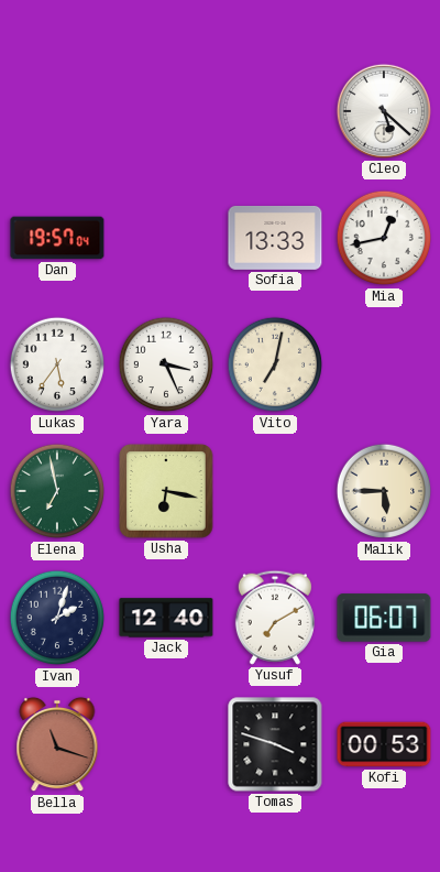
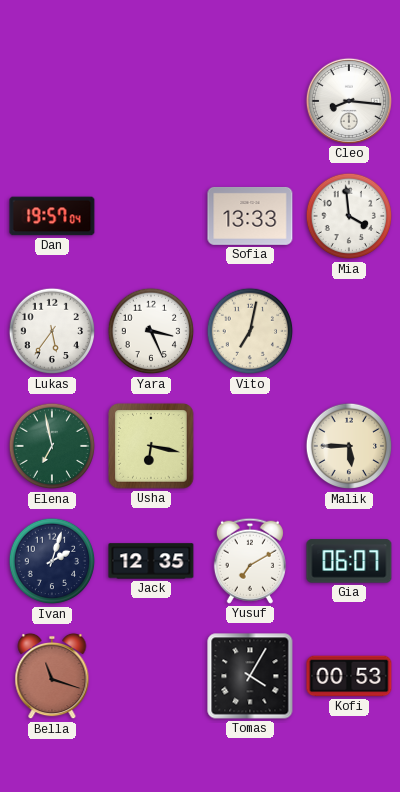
Cleo: 5:22 -> 8:16
Mia: 12:43 -> 3:59
Jack: 12:40 -> 12:35
Tomas: 3:48 -> 4:05
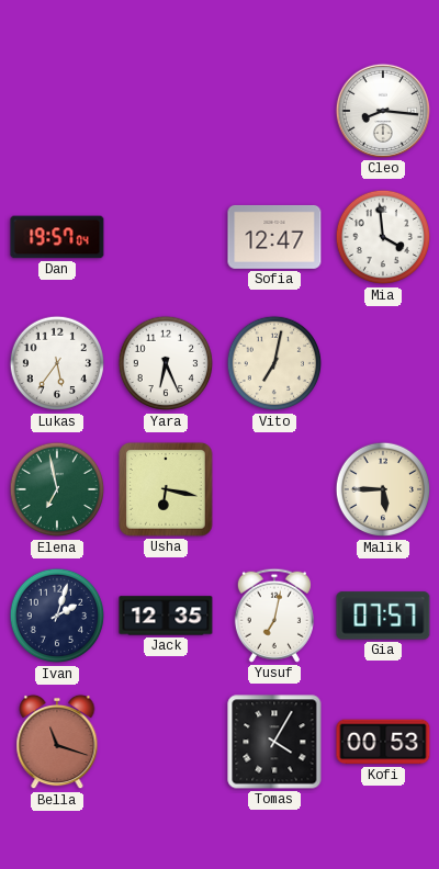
Sofia: 13:33 -> 12:47
Yara: 3:26 -> 6:26
Yusuf: 7:10 -> 7:02
Gia: 06:07 -> 07:57
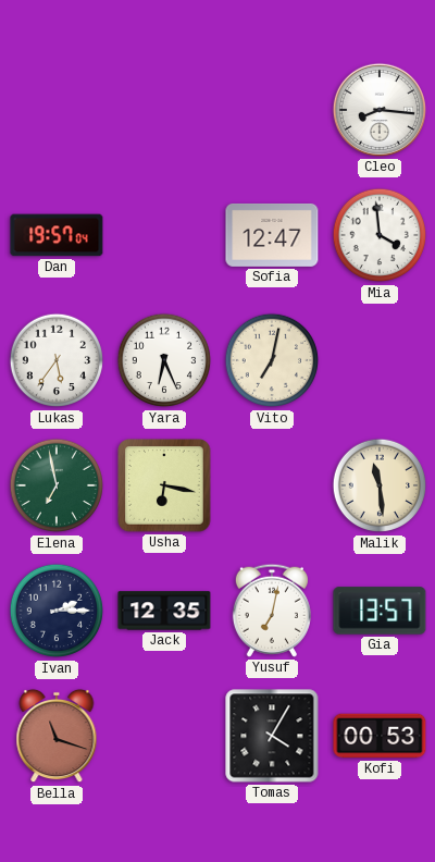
Malik: 5:45 -> 11:29
Ivan: 2:03 -> 2:15
Gia: 07:57 -> 13:57
